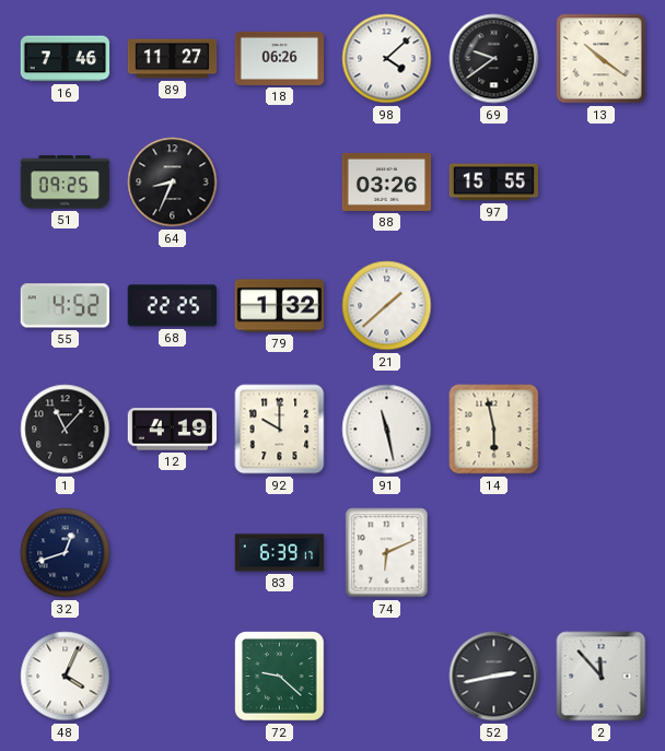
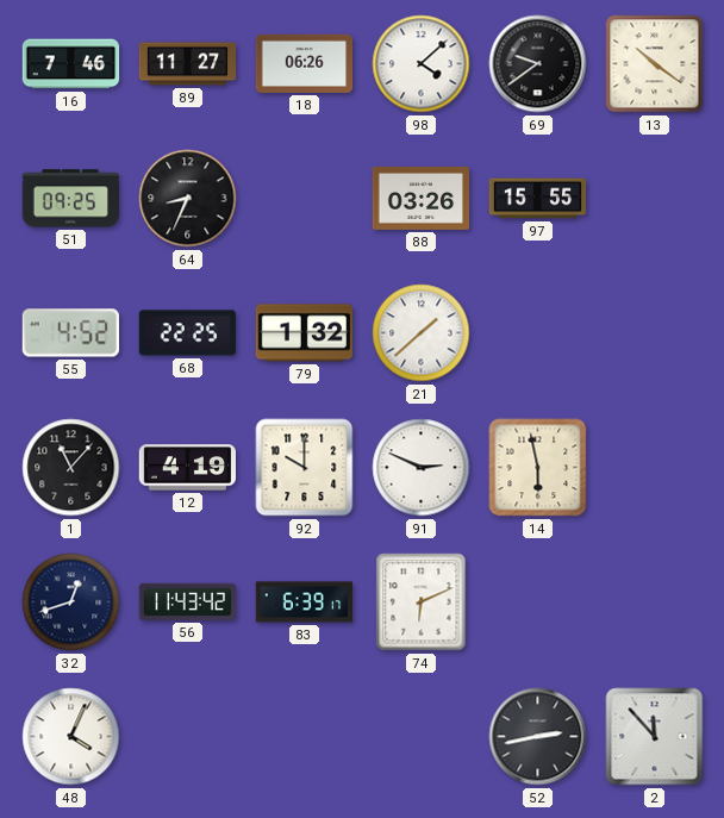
91: 11:28 -> 2:49
56: none -> 11:43
72: 9:22 -> none
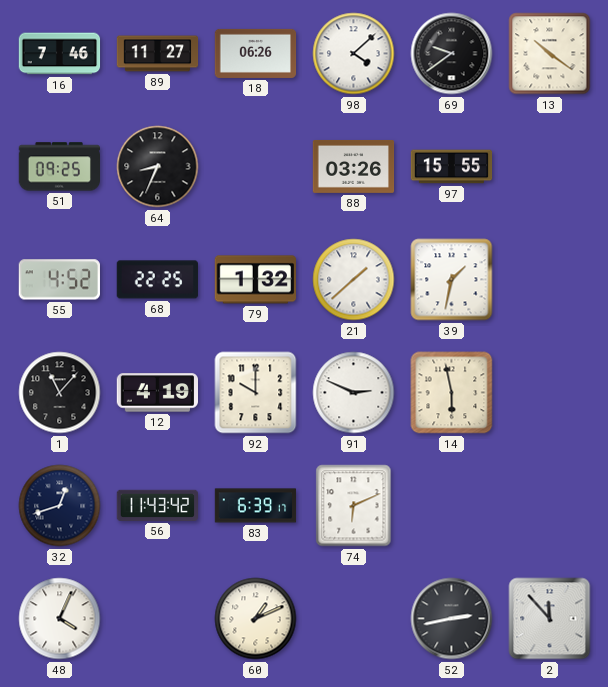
39: none -> 1:32
60: none -> 1:11
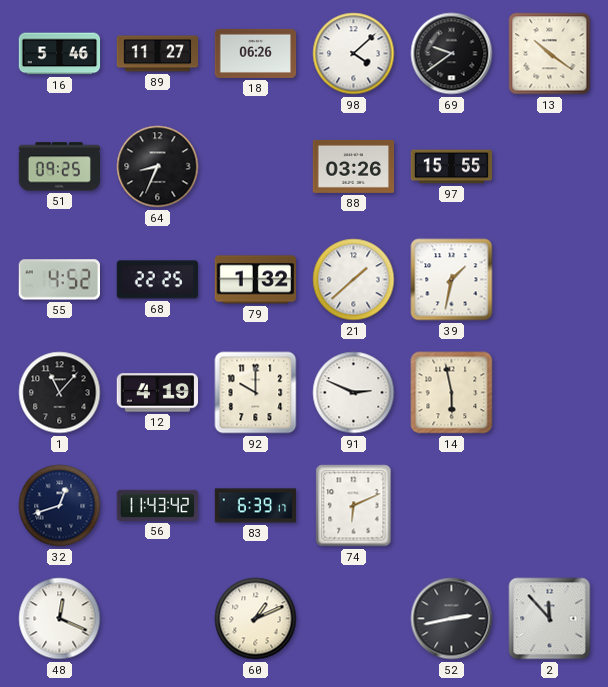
16: 7:46 -> 5:46
48: 4:04 -> 12:19
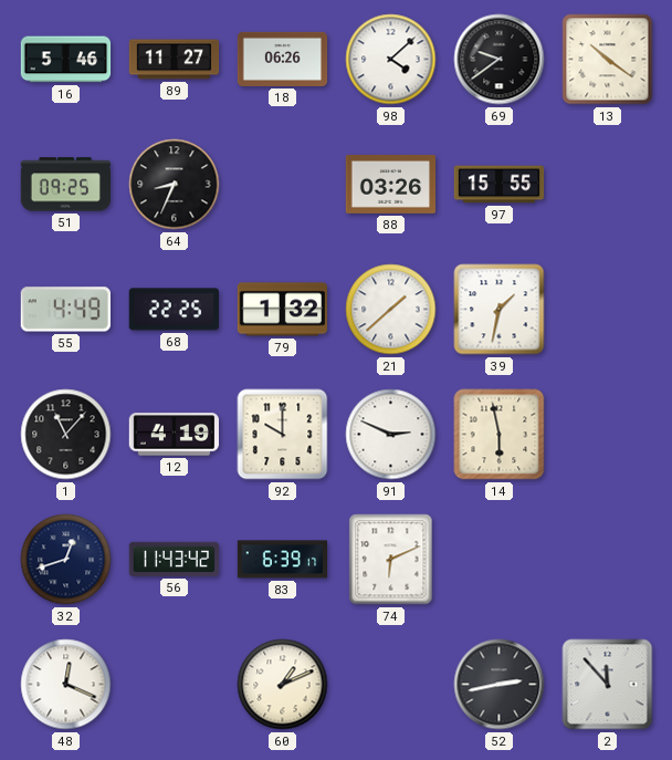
55: 4:52 -> 4:49
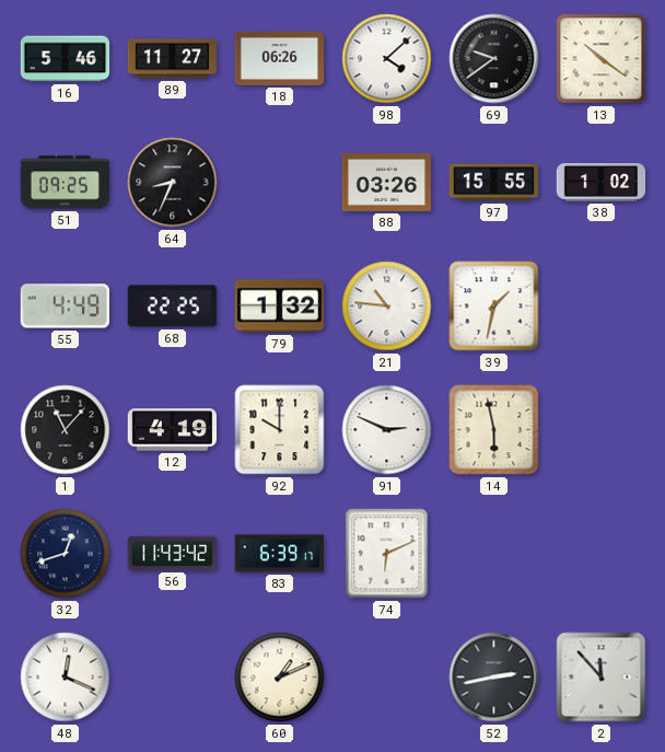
38: none -> 1:02
21: 1:38 -> 10:46
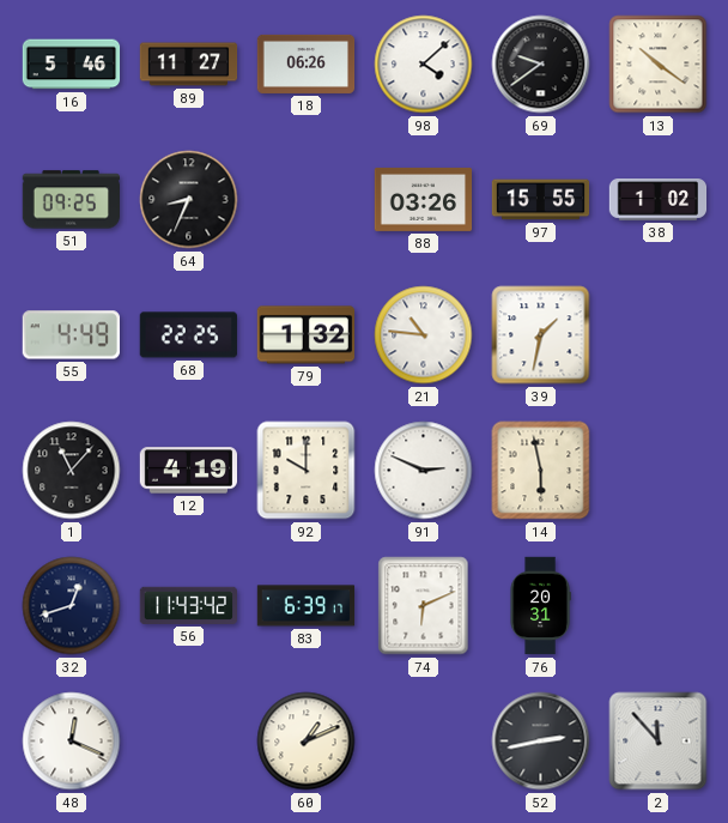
76: none -> 20:31
